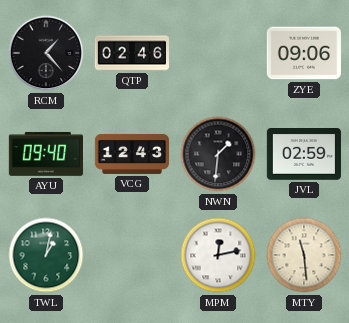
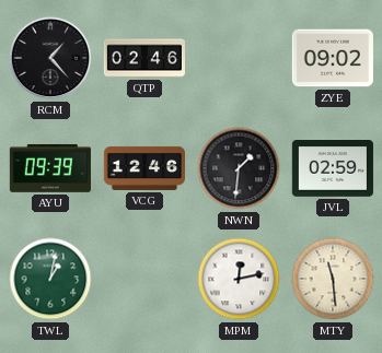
ZYE: 09:06 -> 09:02
AYU: 09:40 -> 09:39
VCG: 12:43 -> 12:46
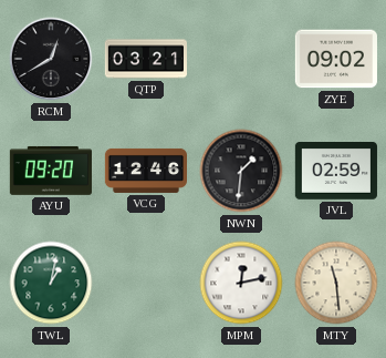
RCM: 1:23 -> 12:40
QTP: 02:46 -> 03:21
AYU: 09:39 -> 09:20
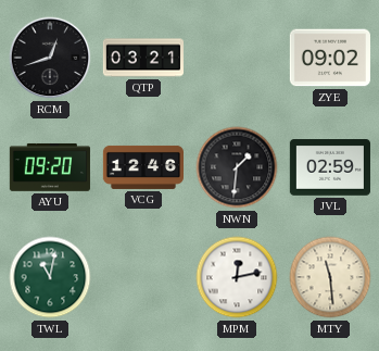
RCM: 12:40 -> 12:42
TWL: 1:02 -> 11:02
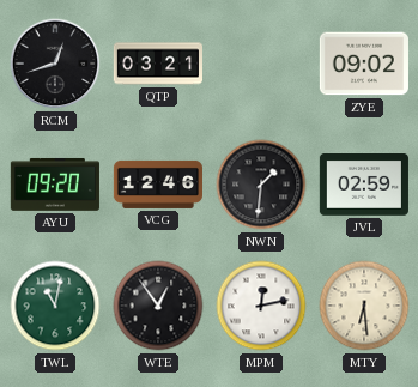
WTE: none -> 12:54
MTY: 11:29 -> 6:29
